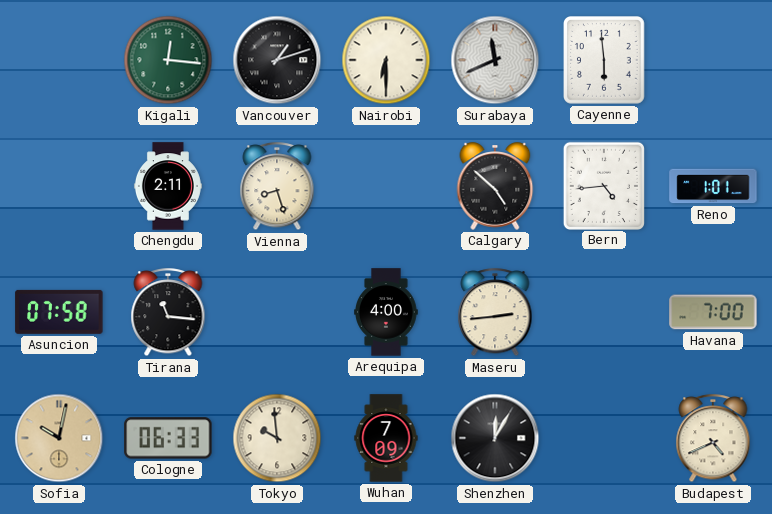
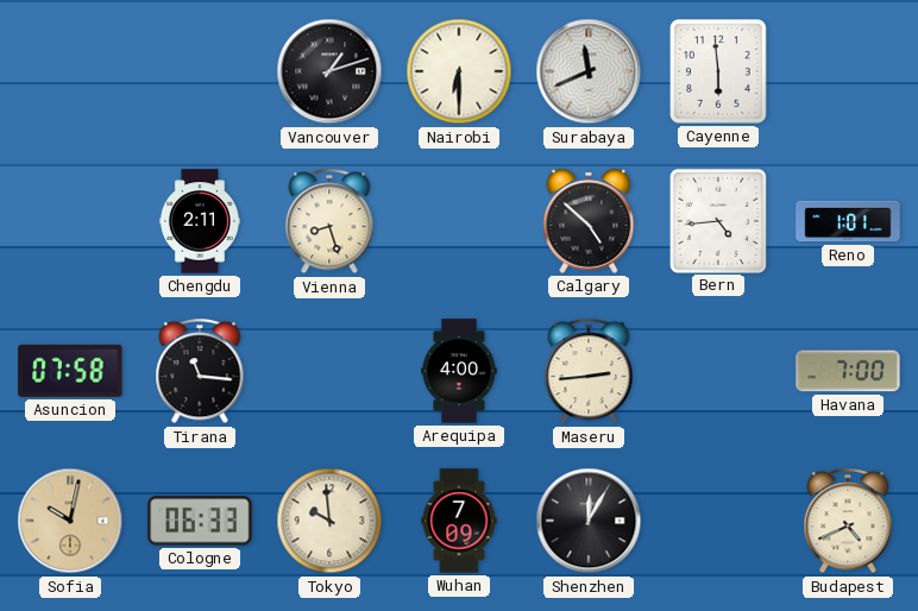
Kigali: 12:16 -> none
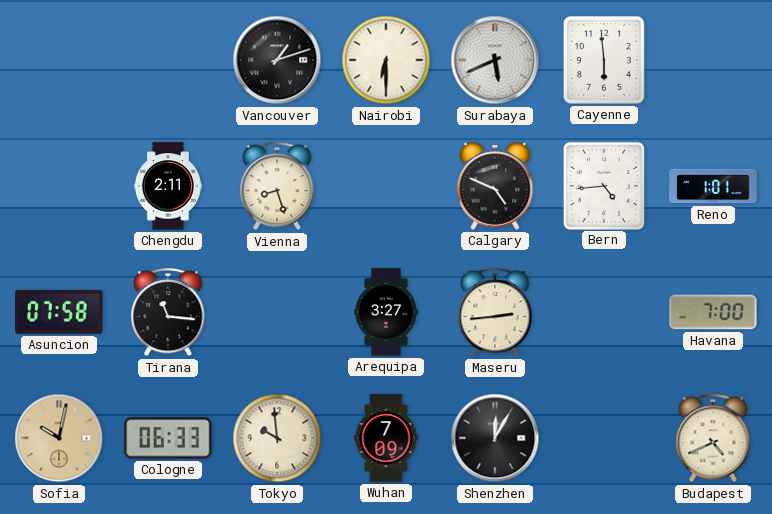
Surabaya: 11:41 -> 5:41
Calgary: 4:52 -> 4:49
Arequipa: 4:00 -> 3:27
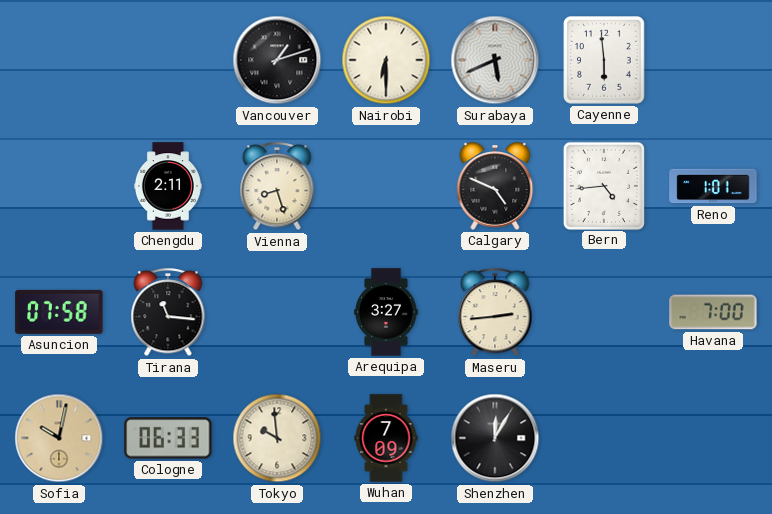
Budapest: 4:41 -> none
